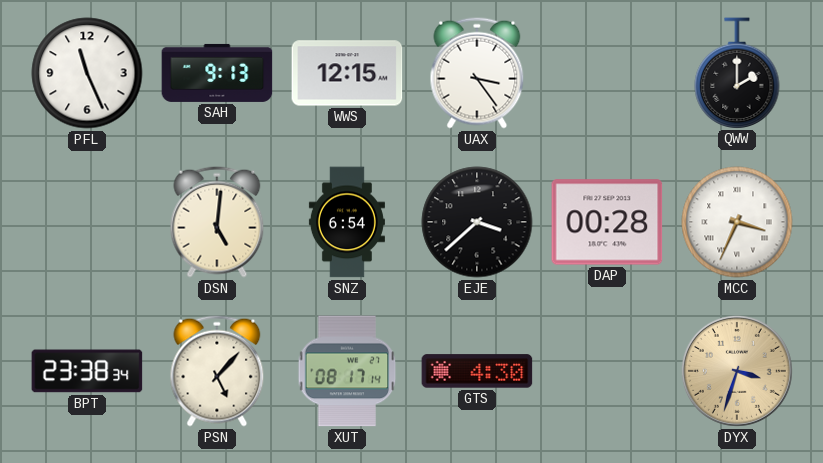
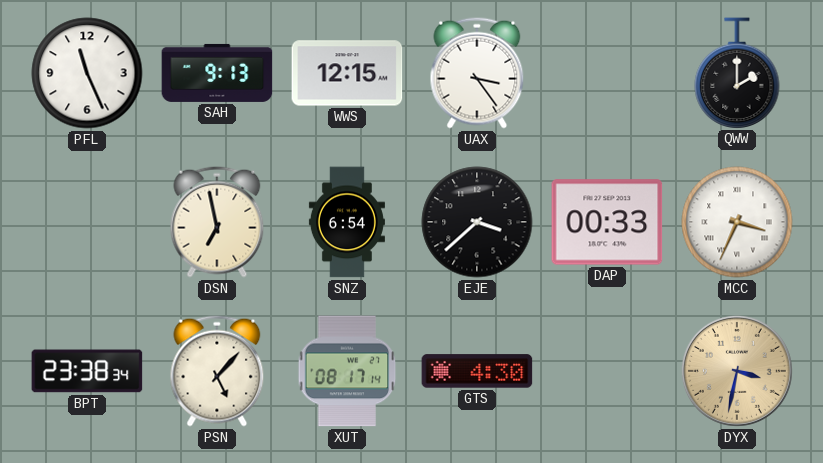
DSN: 5:01 -> 6:58
DAP: 00:28 -> 00:33
DYX: 3:33 -> 3:32
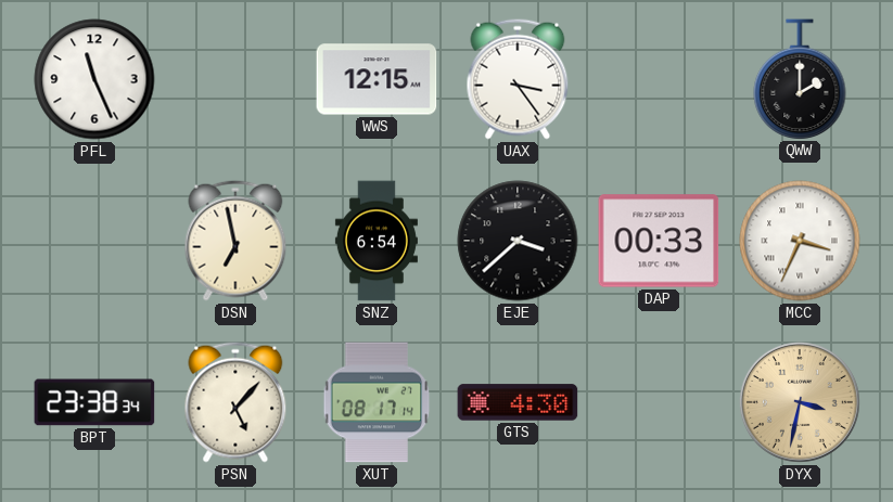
SAH: 9:13 -> none
